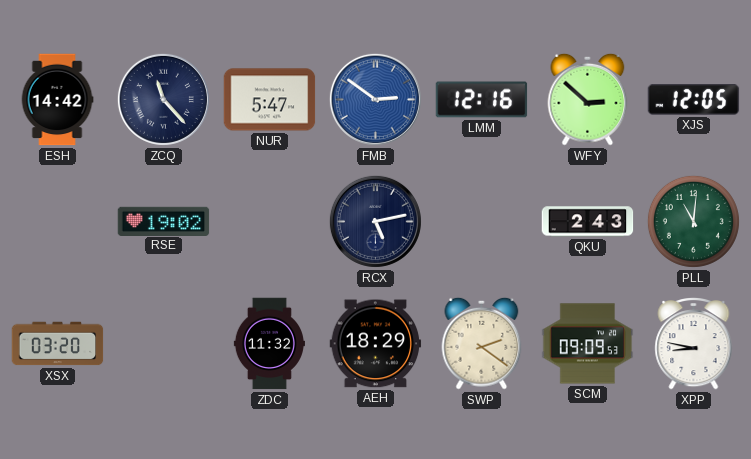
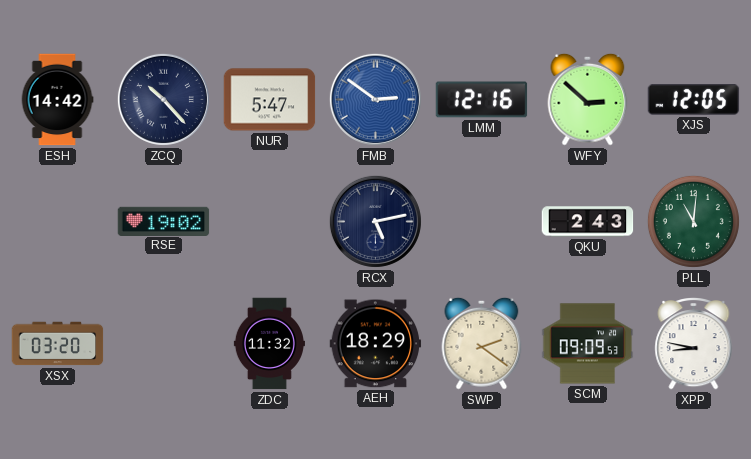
ZCQ: 11:23 -> 10:23
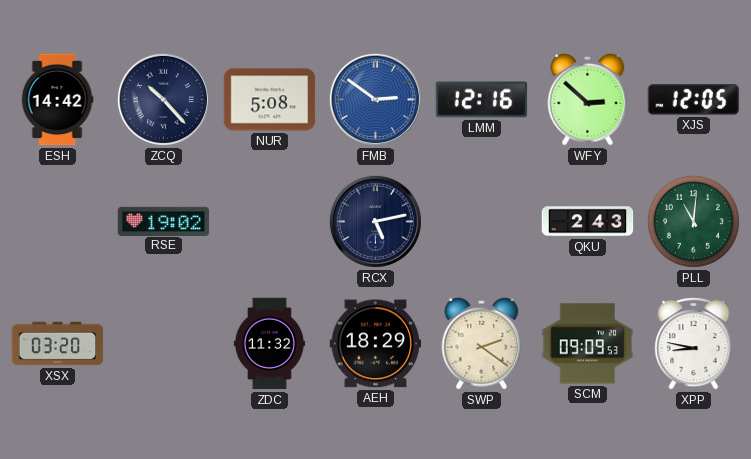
NUR: 5:47 -> 5:08
